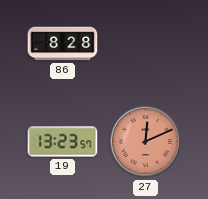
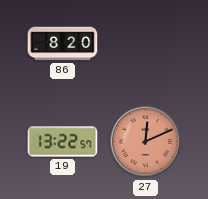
86: 8:28 -> 8:20
19: 13:23 -> 13:22
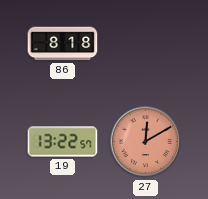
86: 8:20 -> 8:18
27: 12:11 -> 12:10
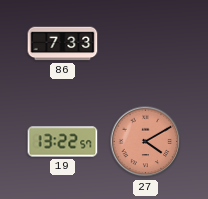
86: 8:18 -> 7:33
27: 12:10 -> 4:10
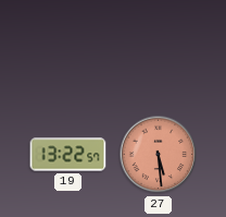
86: 7:33 -> none
27: 4:10 -> 5:29
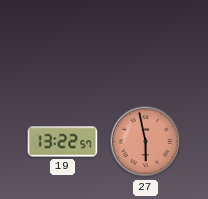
27: 5:29 -> 5:58
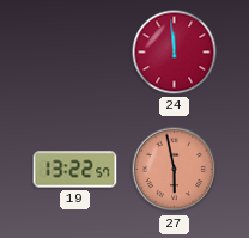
24: none -> 11:59
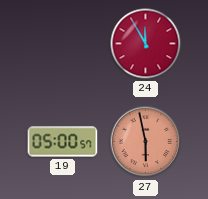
24: 11:59 -> 11:55
19: 13:22 -> 05:00
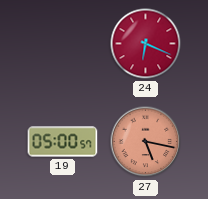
24: 11:55 -> 6:19
27: 5:58 -> 5:17
